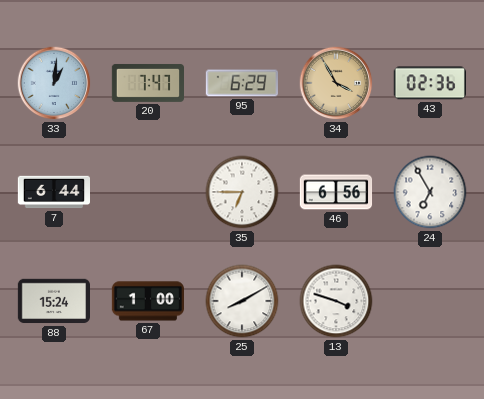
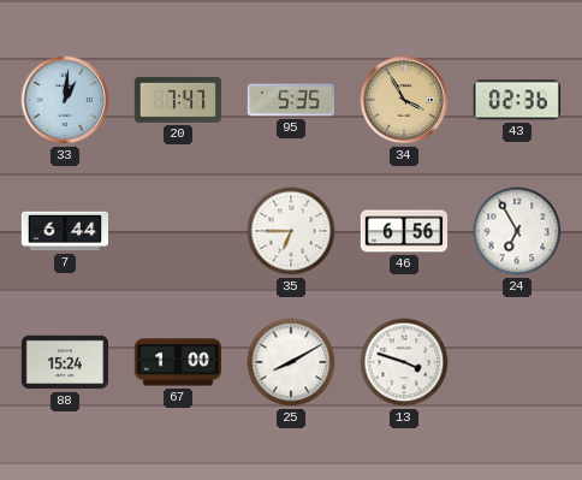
95: 6:29 -> 5:35
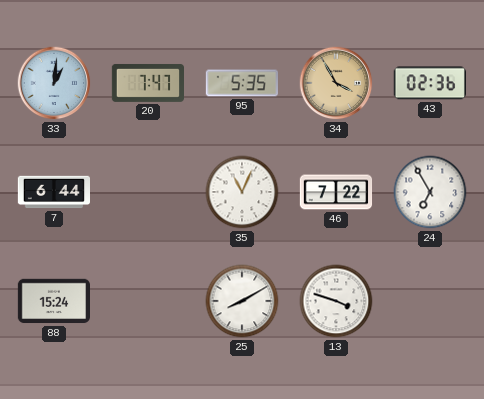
35: 6:45 -> 11:04
46: 6:56 -> 7:22
67: 1:00 -> none
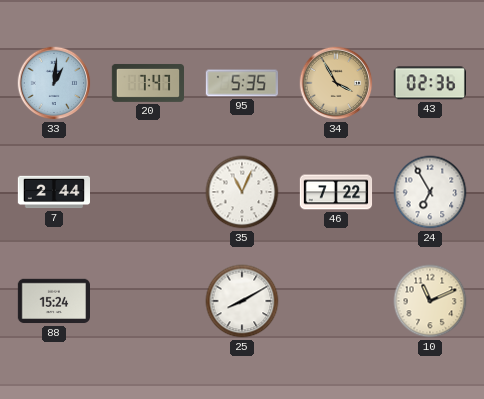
7: 6:44 -> 2:44
13: 3:48 -> none
10: none -> 11:11
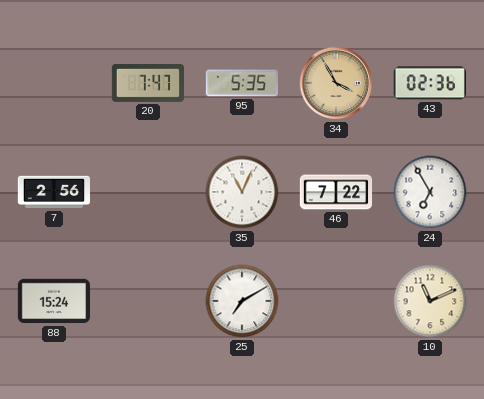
33: 1:01 -> none
7: 2:44 -> 2:56
25: 8:10 -> 7:10
